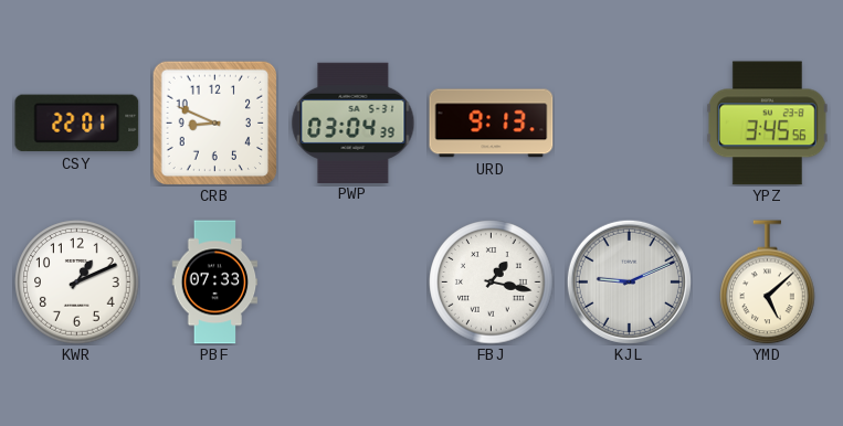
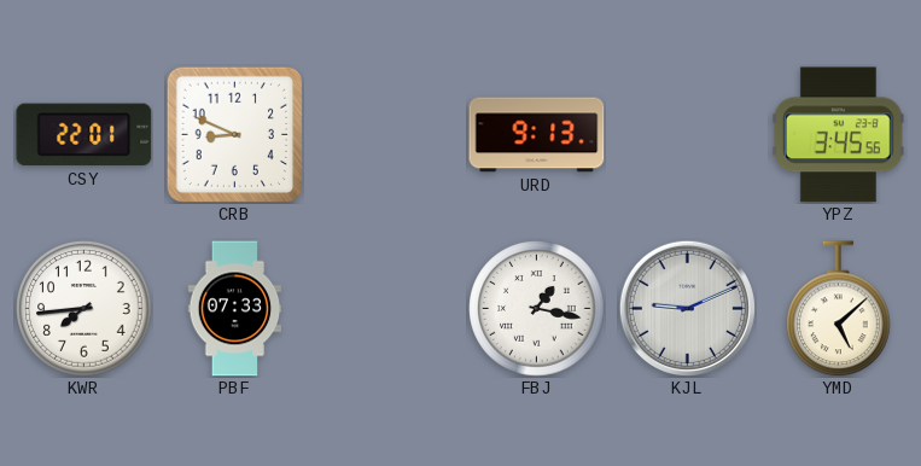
PWP: 03:04 -> none
KWR: 1:11 -> 7:44
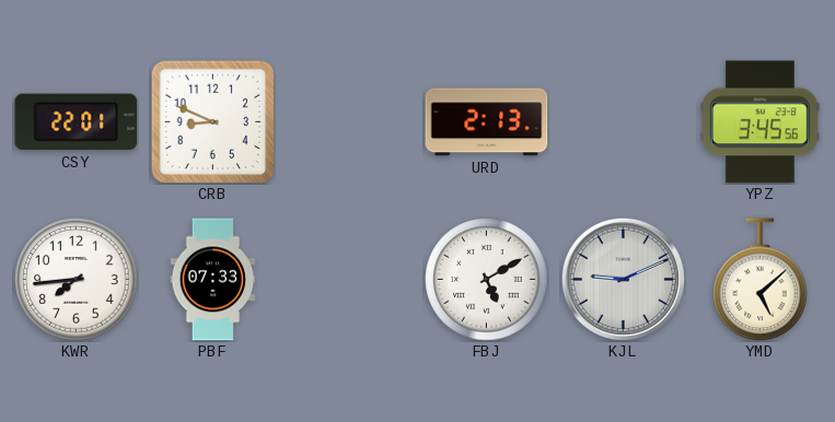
URD: 9:13 -> 2:13
FBJ: 1:17 -> 5:10
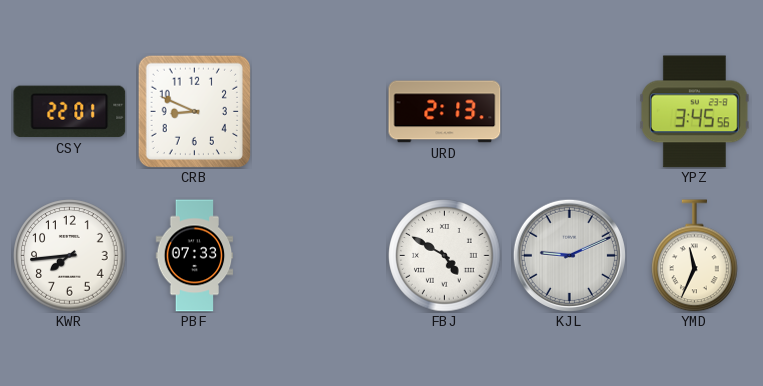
FBJ: 5:10 -> 4:50
YMD: 5:08 -> 11:34
